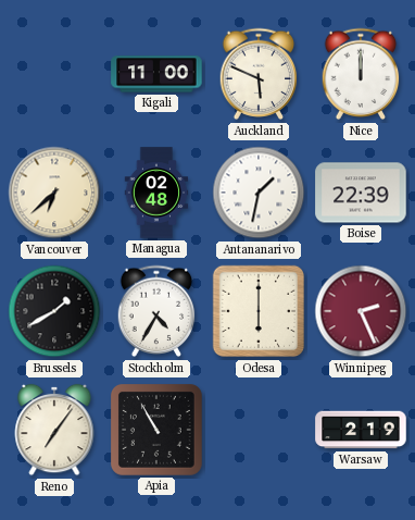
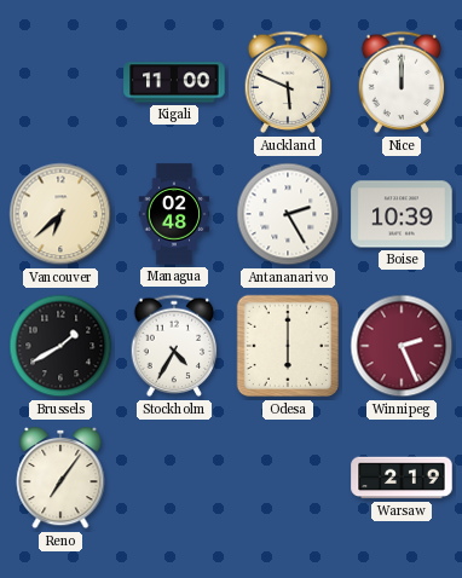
Antananarivo: 1:32 -> 2:25
Boise: 22:39 -> 10:39
Apia: 10:55 -> none
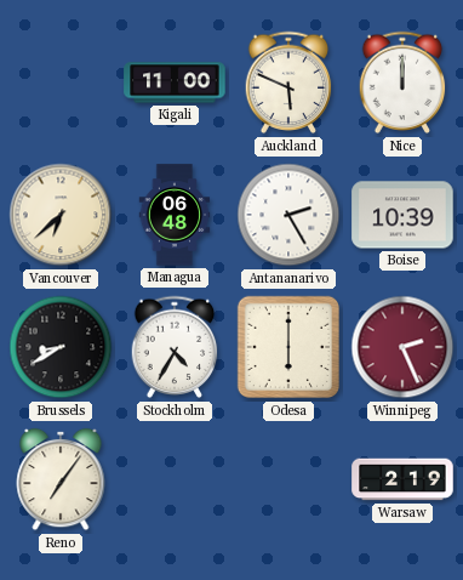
Managua: 02:48 -> 06:48
Brussels: 1:40 -> 8:40
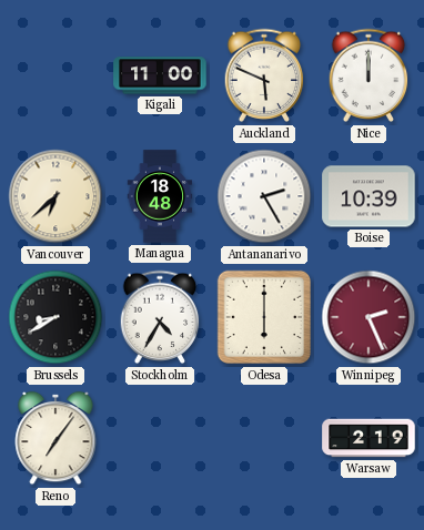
Managua: 06:48 -> 18:48
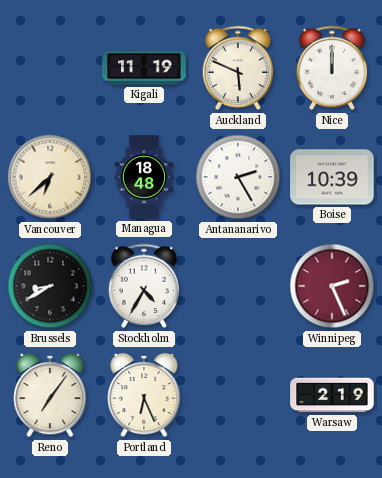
Kigali: 11:00 -> 11:19
Odesa: 6:00 -> none
Portland: none -> 6:26
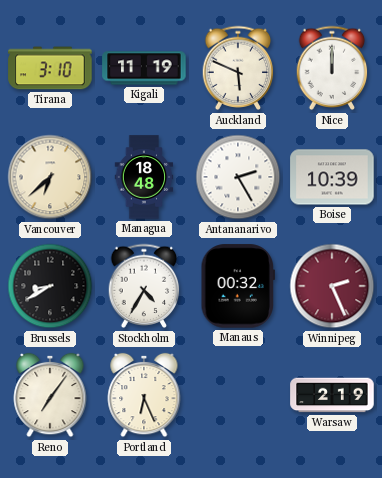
Tirana: none -> 3:10
Manaus: none -> 00:32
